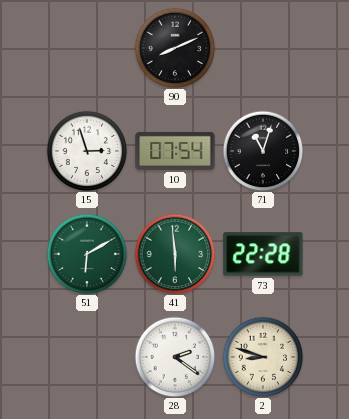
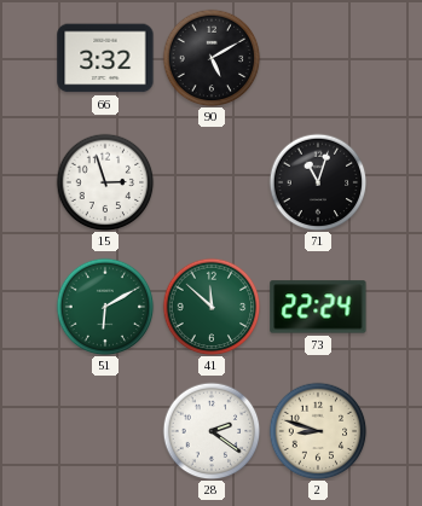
66: none -> 3:32
90: 8:11 -> 5:10
10: 07:54 -> none
41: 5:59 -> 11:52
73: 22:28 -> 22:24
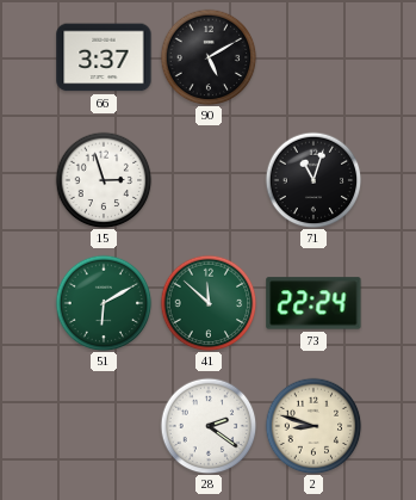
66: 3:32 -> 3:37
